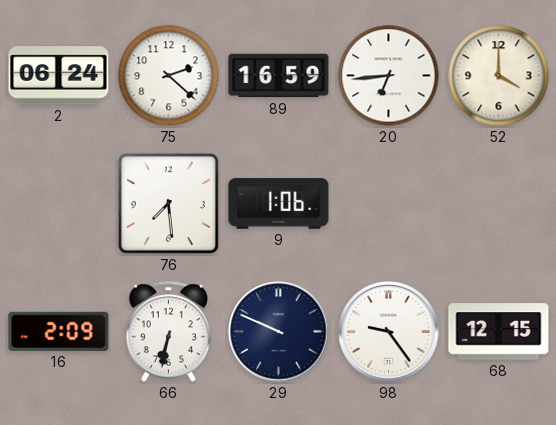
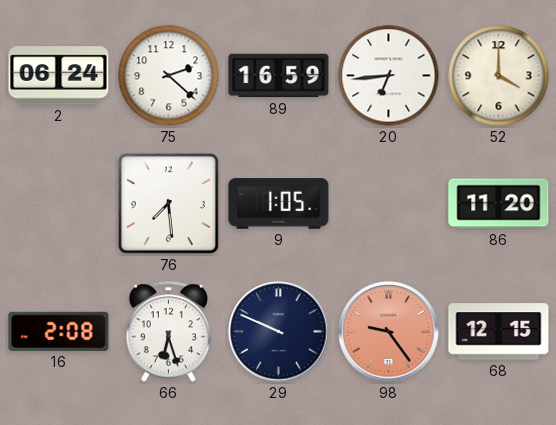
9: 1:06 -> 1:05
86: none -> 11:20
16: 2:09 -> 2:08
66: 6:32 -> 6:27
98 dial: white -> salmon
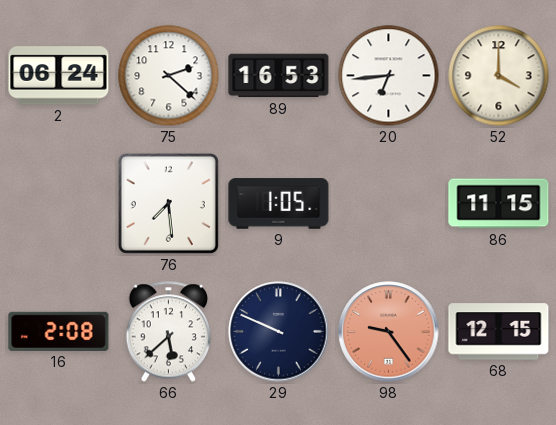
89: 16:59 -> 16:53
86: 11:20 -> 11:15
66: 6:27 -> 5:38
